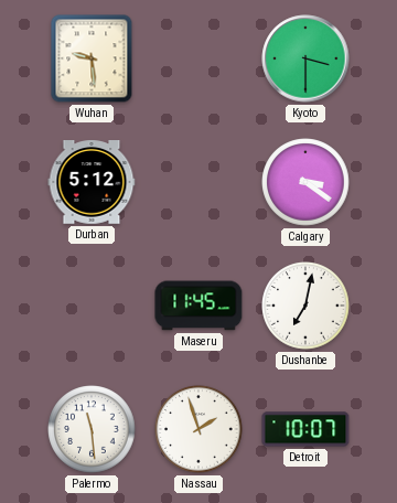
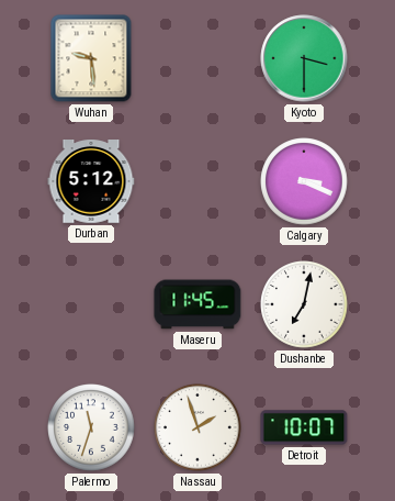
Calgary: 3:21 -> 3:19
Palermo: 11:29 -> 11:33
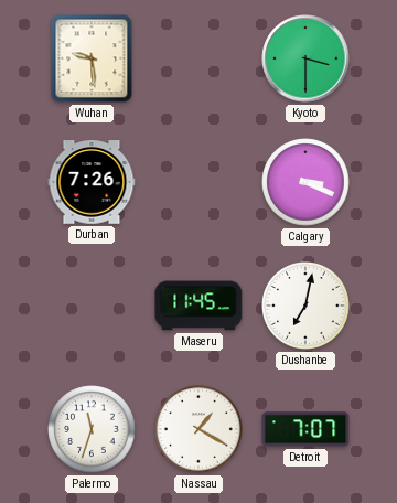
Durban: 5:12 -> 7:26
Nassau: 1:57 -> 1:20
Detroit: 10:07 -> 7:07
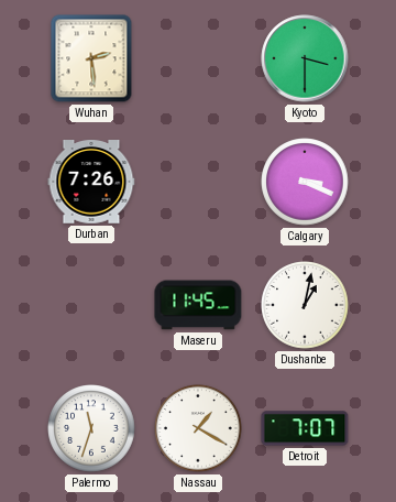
Wuhan: 9:29 -> 2:29
Dushanbe: 7:02 -> 1:02
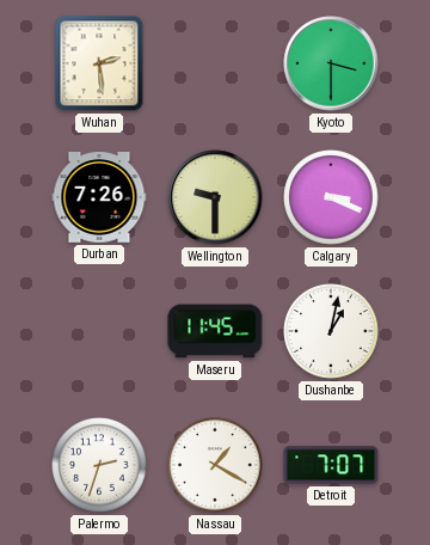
Wellington: none -> 9:30
Palermo: 11:33 -> 2:33
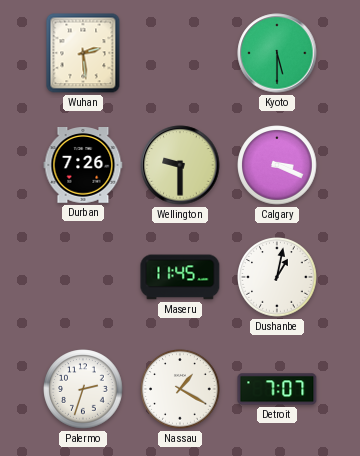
Kyoto: 3:30 -> 5:30
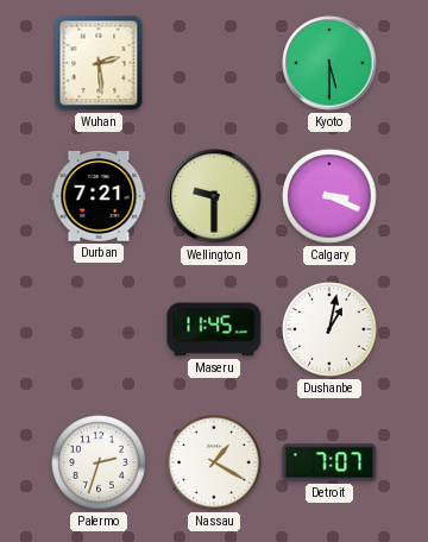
Durban: 7:26 -> 7:21
